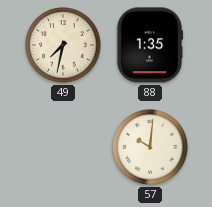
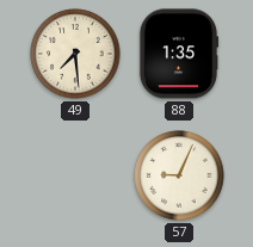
49: 7:32 -> 7:29
57: 10:01 -> 9:04
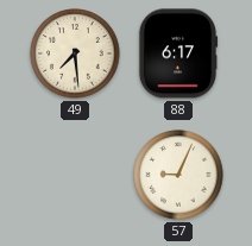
88: 1:35 -> 6:17
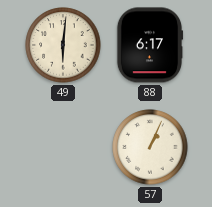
49: 7:29 -> 6:01
57: 9:04 -> 1:04
